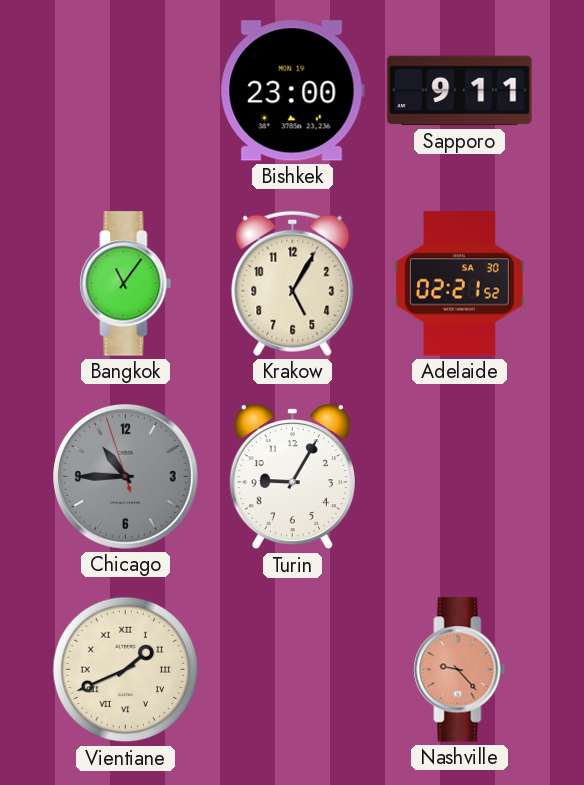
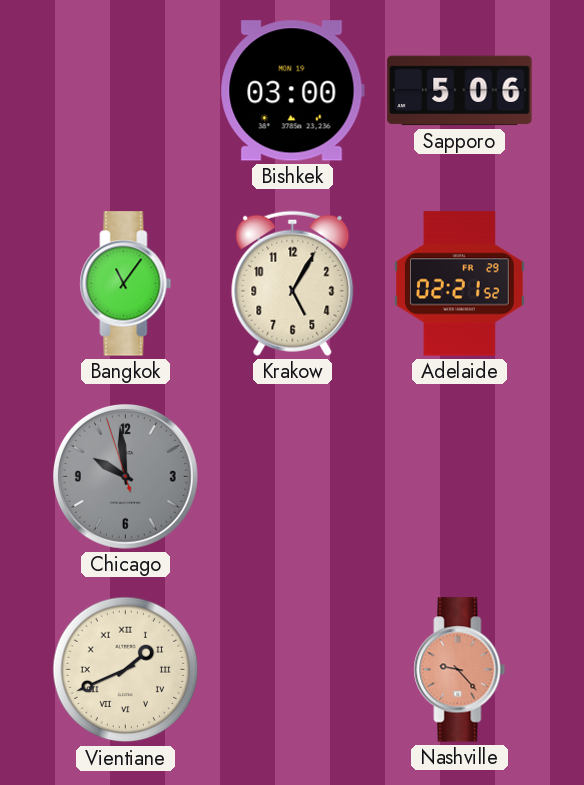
Bishkek: 23:00 -> 03:00
Sapporo: 9:11 -> 5:06
Adelaide date: SA 30 -> FR 29
Chicago: 10:44 -> 9:58
Turin: 9:05 -> none
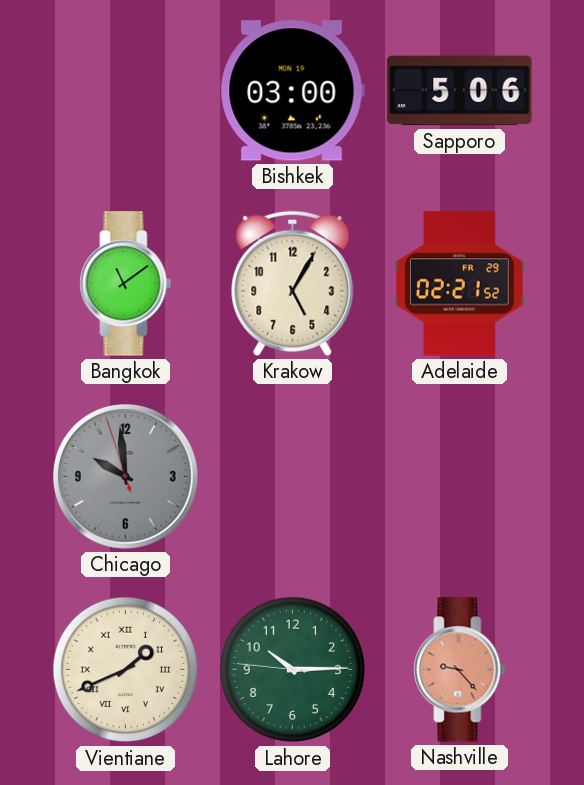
Bangkok: 11:06 -> 11:09
Lahore: none -> 10:14
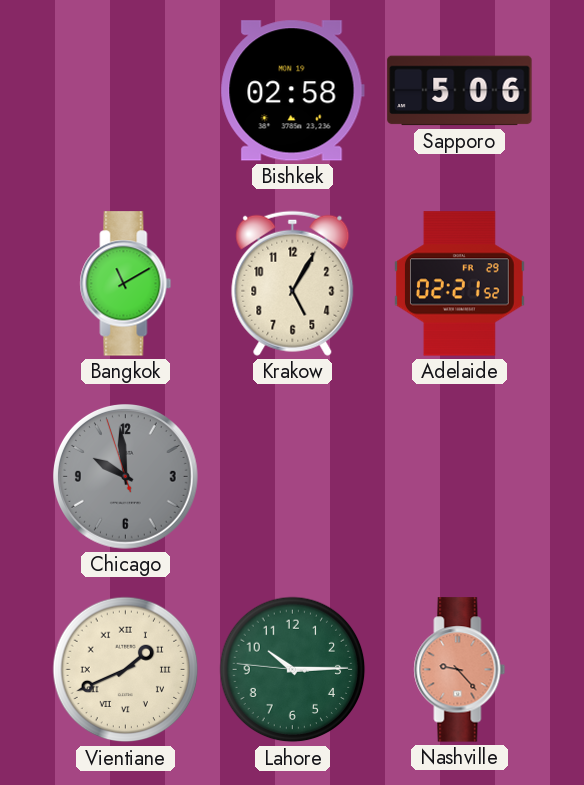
Bishkek: 03:00 -> 02:58
Bangkok: 11:09 -> 11:10
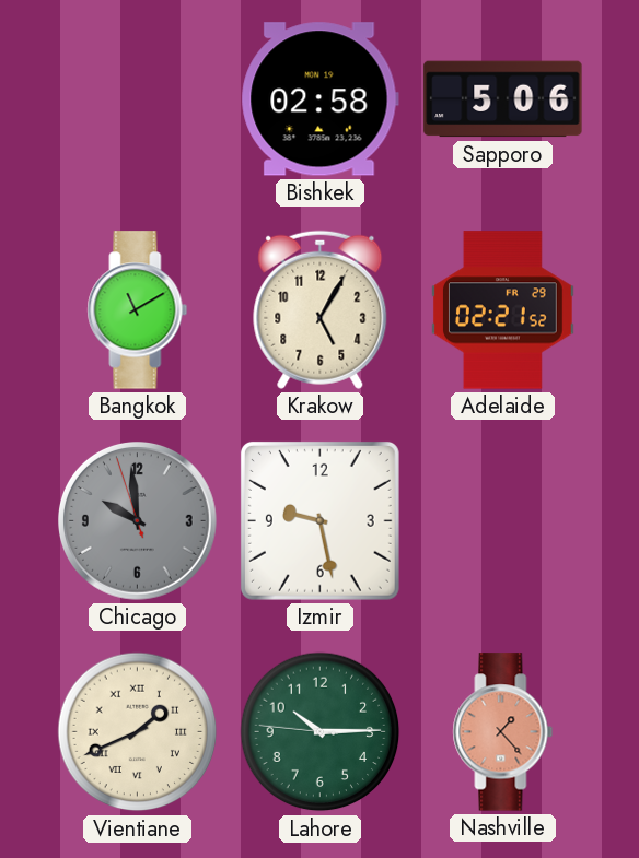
Izmir: none -> 9:28
Nashville: 9:23 -> 1:23
